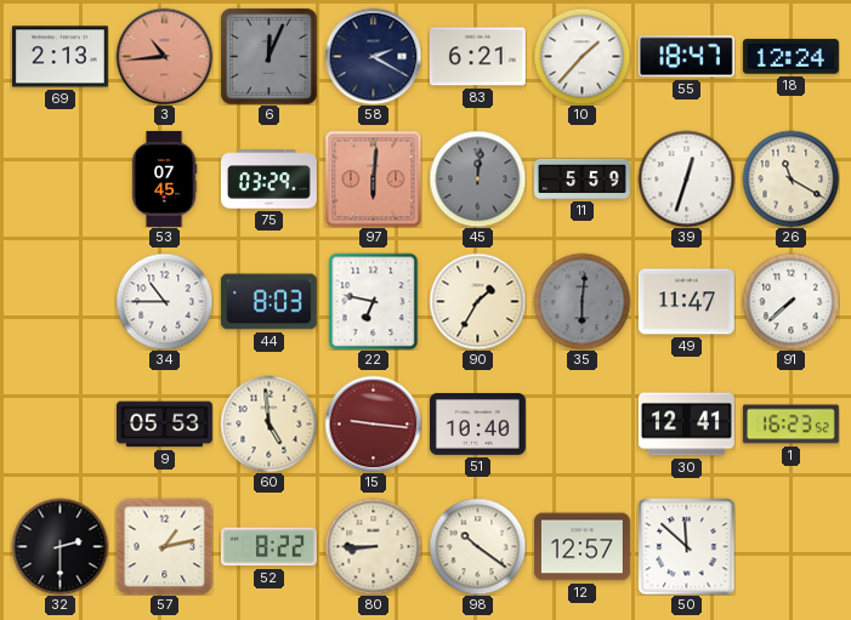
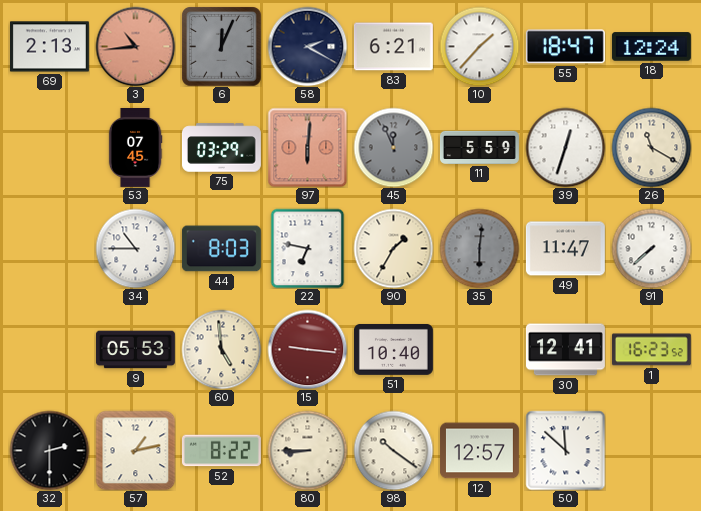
45: 12:01 -> 11:56
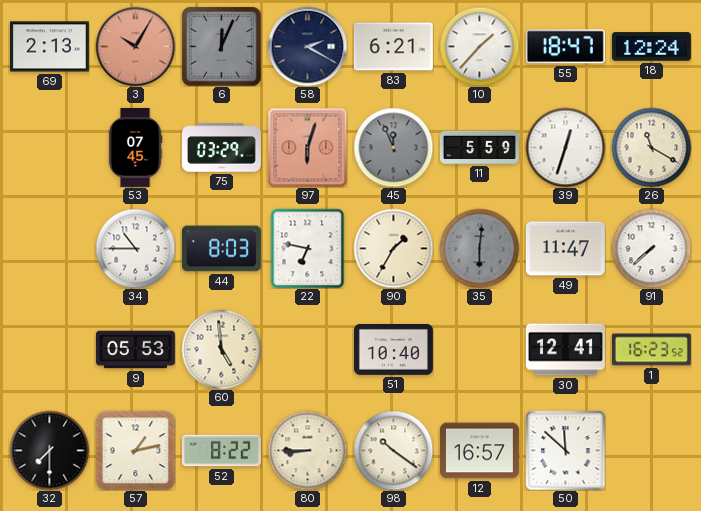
3: 10:44 -> 10:05
97: 6:01 -> 6:03
15: 9:16 -> none
32: 2:30 -> 7:30
12: 12:57 -> 16:57
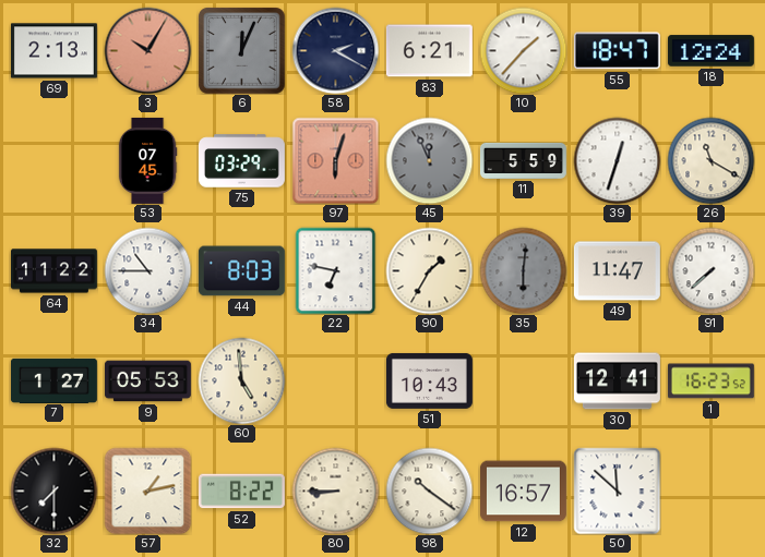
64: none -> 11:22
7: none -> 1:27
51: 10:40 -> 10:43
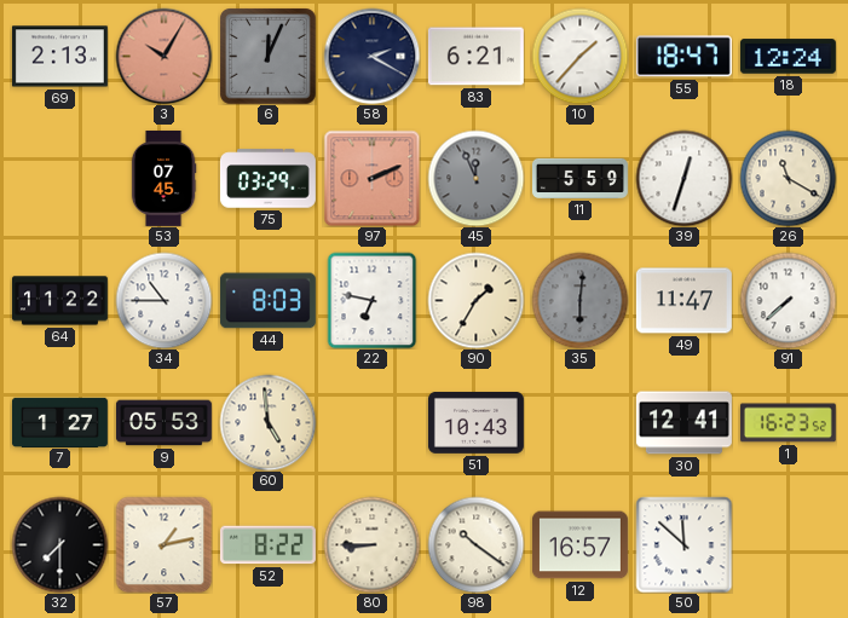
97: 6:03 -> 2:11
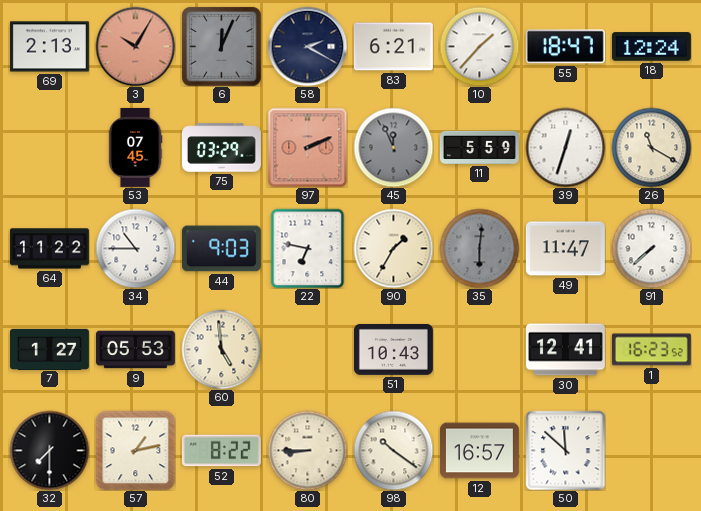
44: 8:03 -> 9:03
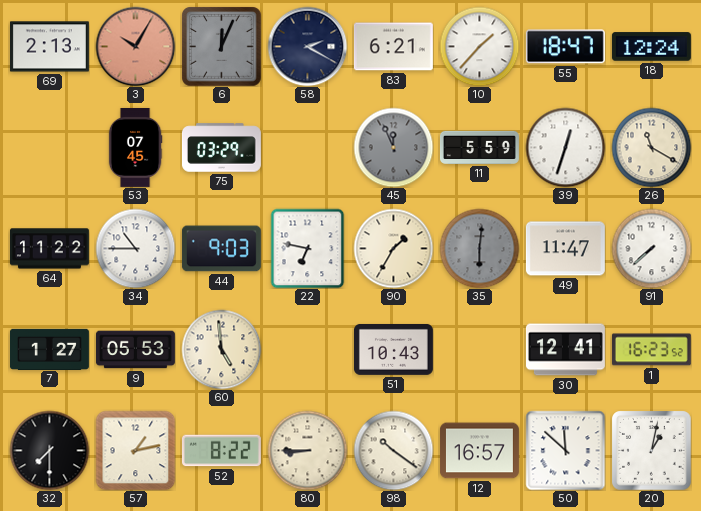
97: 2:11 -> none
20: none -> 1:02
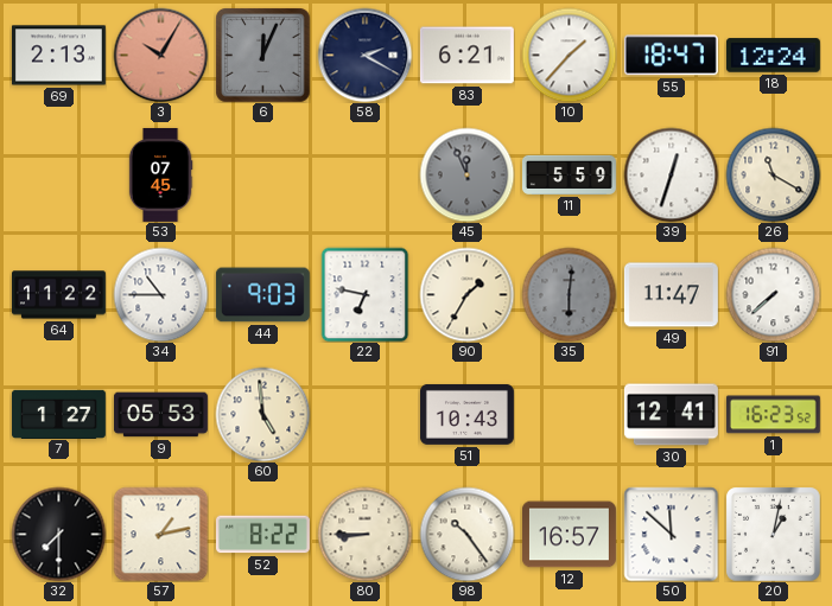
75: 03:29 -> none
98: 10:21 -> 10:24
